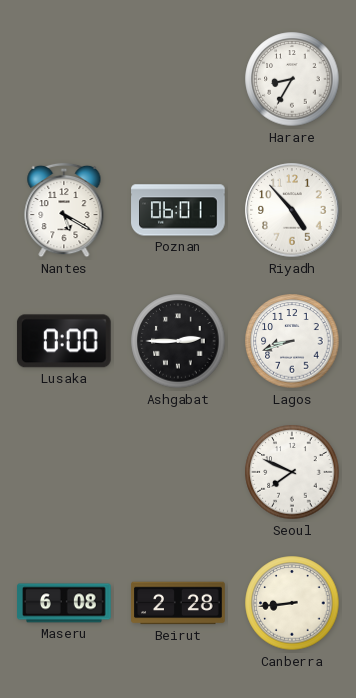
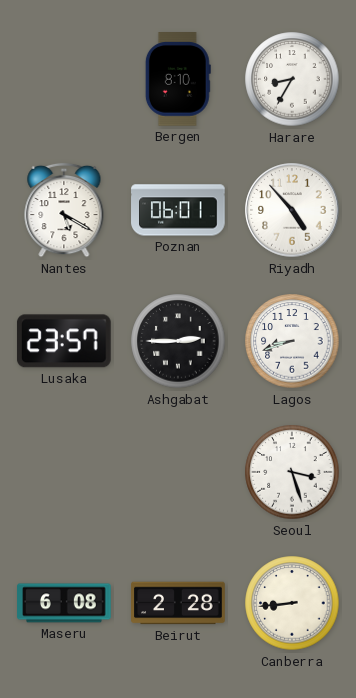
Bergen: none -> 8:10
Lusaka: 0:00 -> 23:57
Seoul: 7:49 -> 3:27
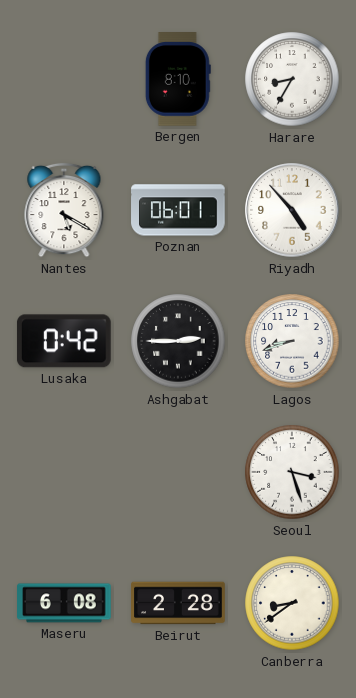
Lusaka: 23:57 -> 0:42
Canberra: 8:44 -> 8:39
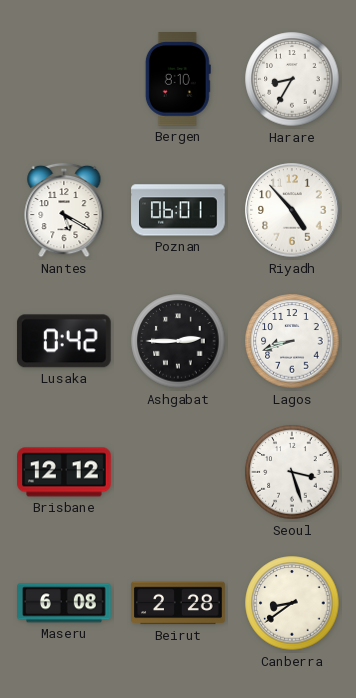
Brisbane: none -> 12:12
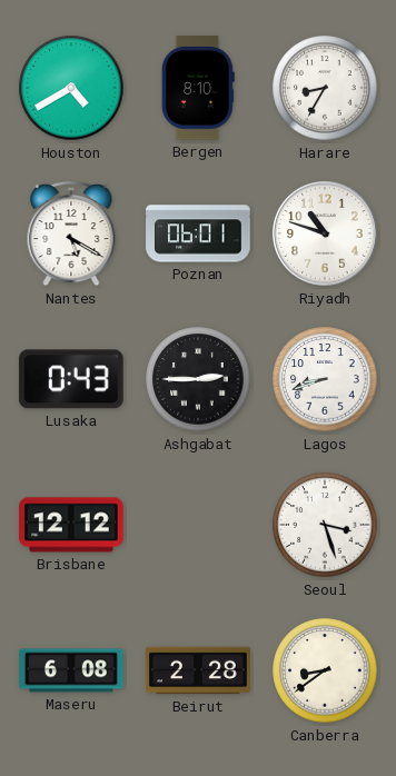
Houston: none -> 4:40
Riyadh: 4:53 -> 10:48
Lusaka: 0:42 -> 0:43
